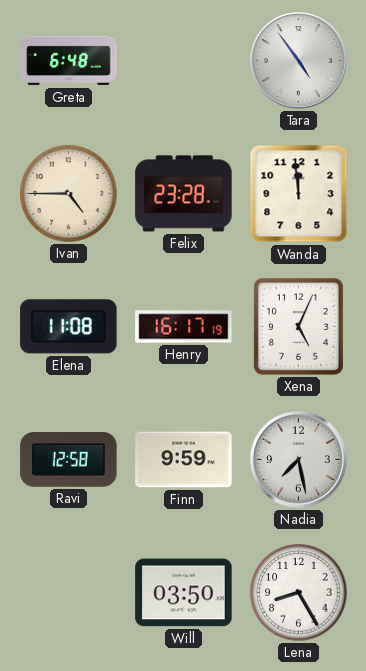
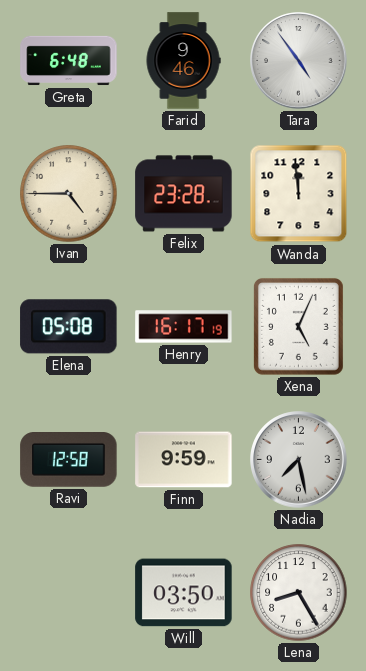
Farid: none -> 9:46
Elena: 11:08 -> 05:08
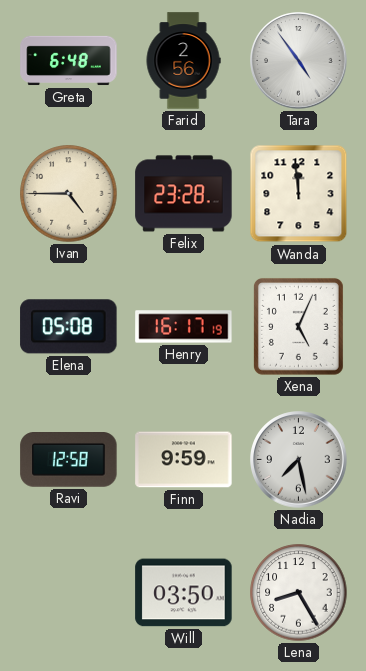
Farid: 9:46 -> 2:56
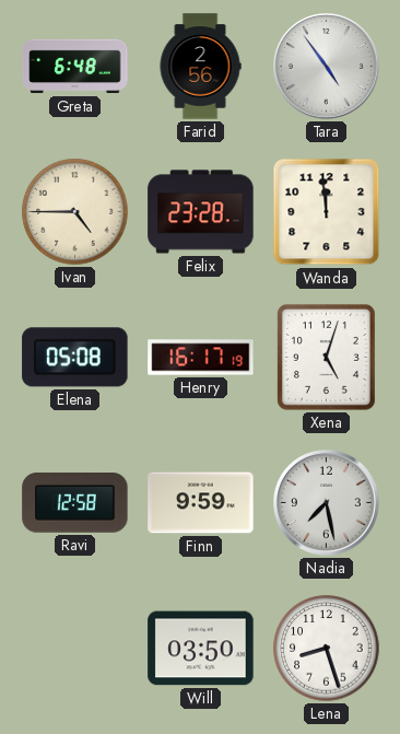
Xena: 5:04 -> 5:03
Lena: 8:25 -> 8:27
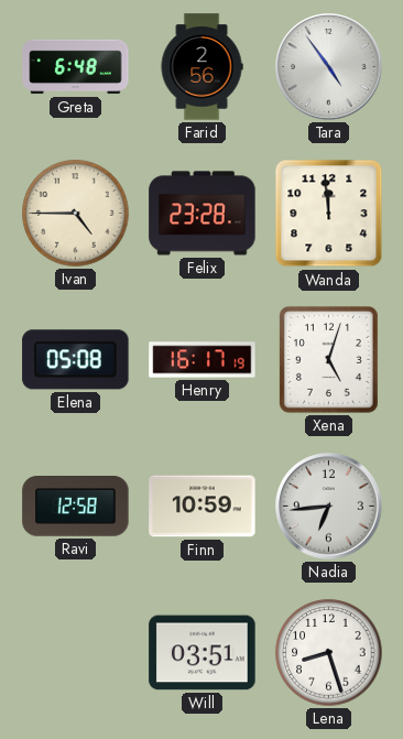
Finn: 9:59 -> 10:59
Nadia: 7:28 -> 6:44
Will: 03:50 -> 03:51
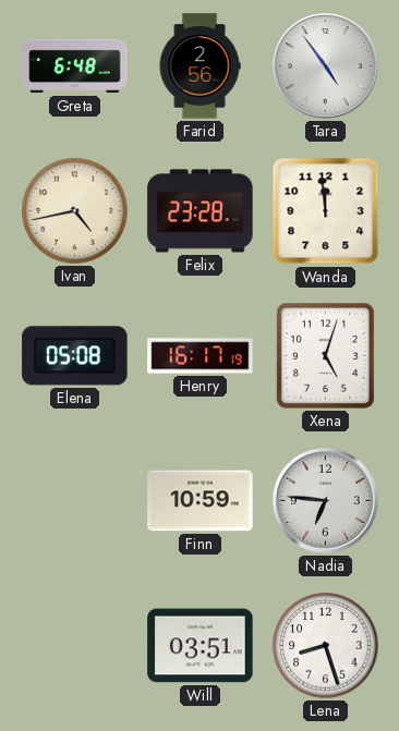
Ivan: 4:45 -> 4:43
Ravi: 12:58 -> none
Nadia: 6:44 -> 6:46
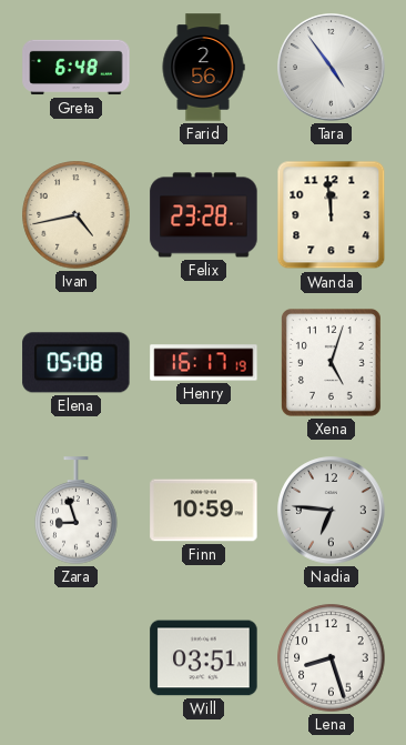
Zara: none -> 8:57
